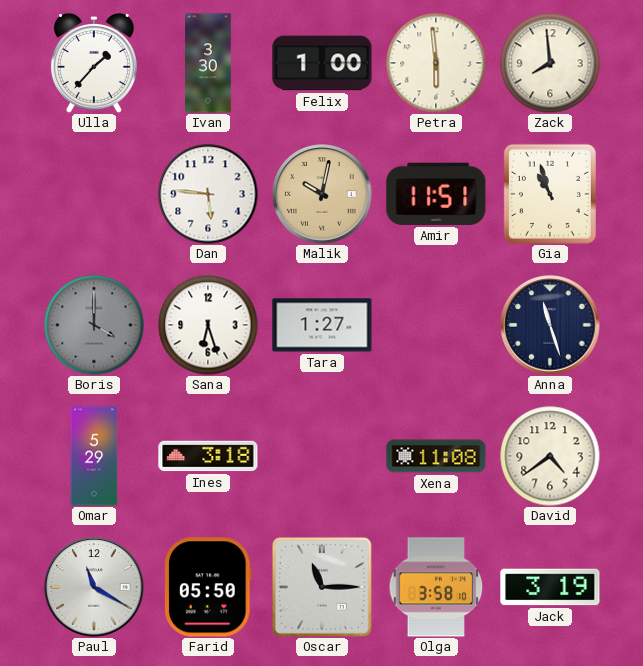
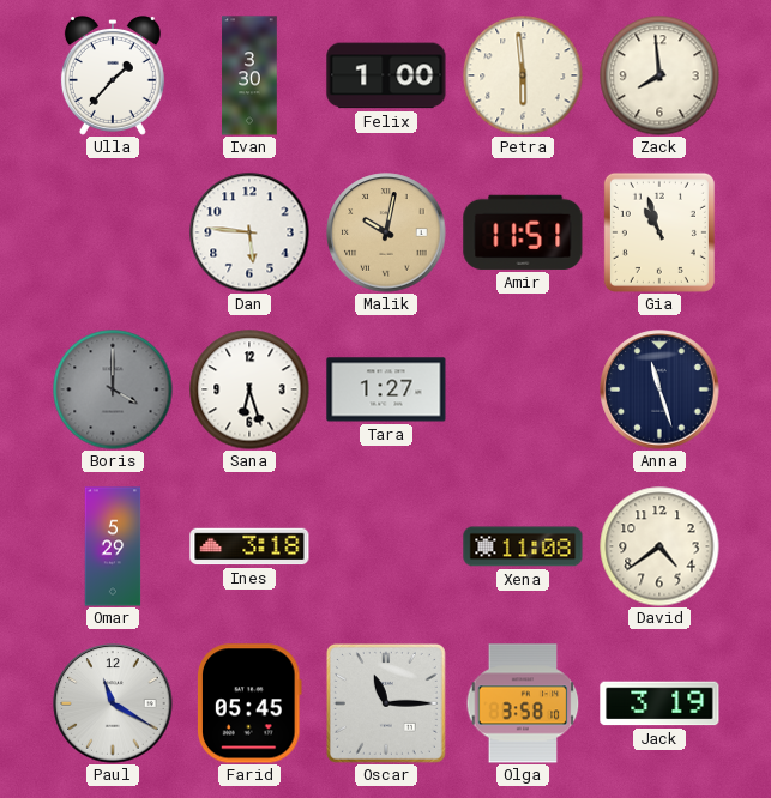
Farid: 05:50 -> 05:45
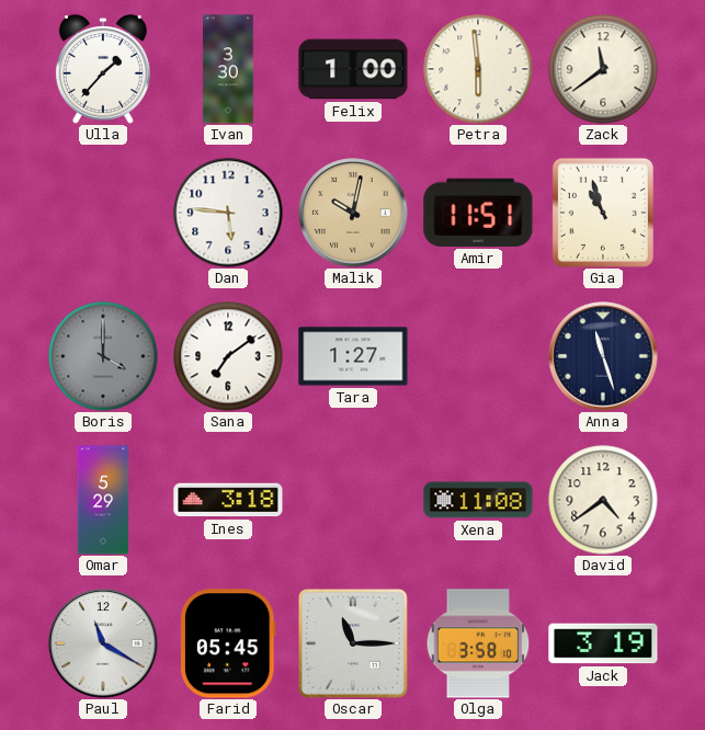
Zack: 7:59 -> 11:39
Sana: 6:27 -> 7:09
